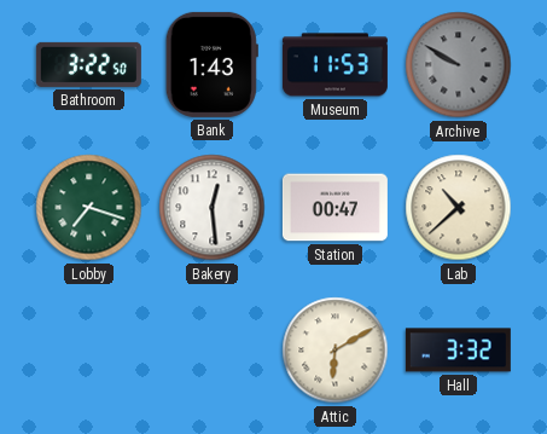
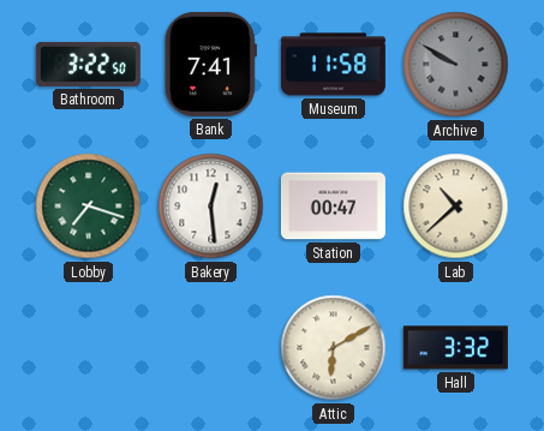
Bank: 1:43 -> 7:41
Museum: 11:53 -> 11:58
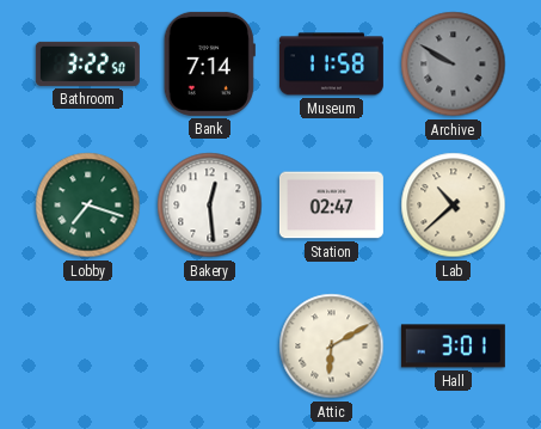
Bank: 7:41 -> 7:14
Station: 00:47 -> 02:47
Hall: 3:32 -> 3:01
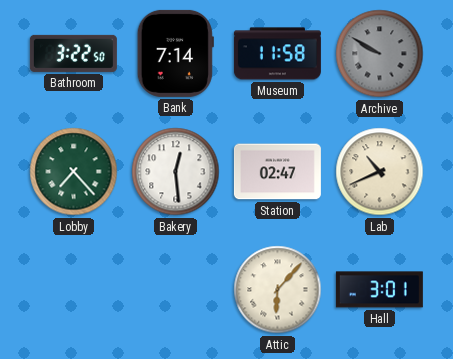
Lobby: 7:18 -> 7:23
Lab: 10:38 -> 10:41
Attic: 6:10 -> 6:07
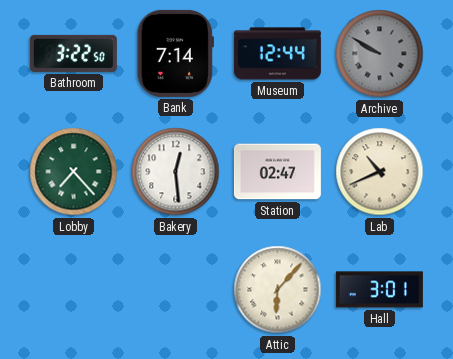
Museum: 11:58 -> 12:44
